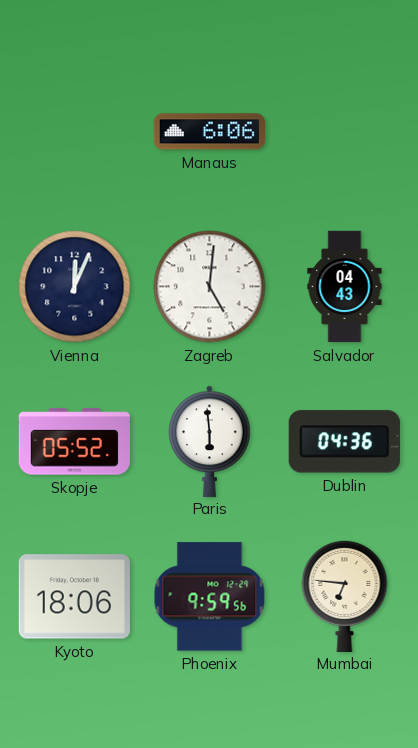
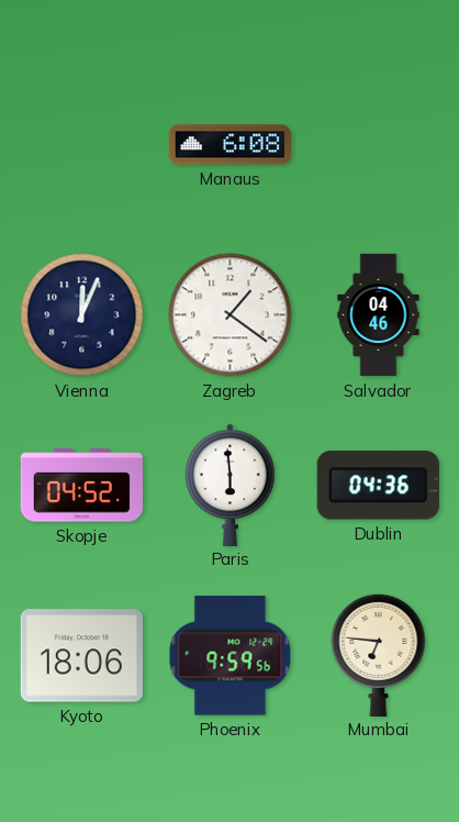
Manaus: 6:06 -> 6:08
Zagreb: 5:01 -> 1:21
Salvador: 04:43 -> 04:46
Skopje: 05:52 -> 04:52
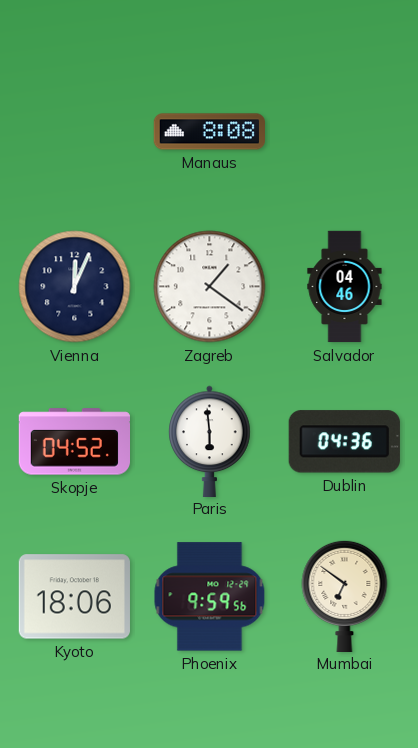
Manaus: 6:08 -> 8:08
Mumbai: 6:46 -> 6:51
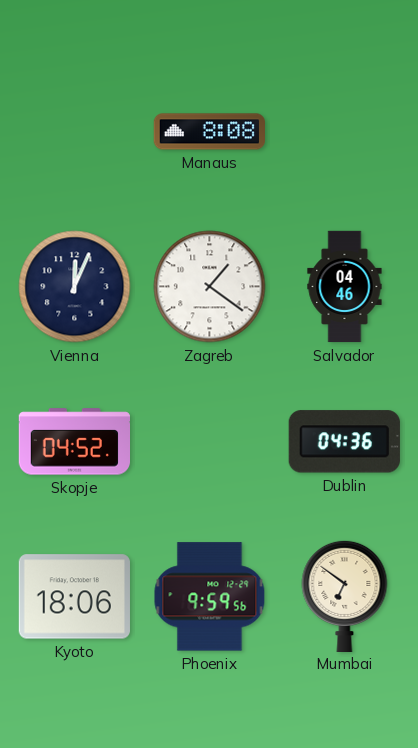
Paris: 5:59 -> none
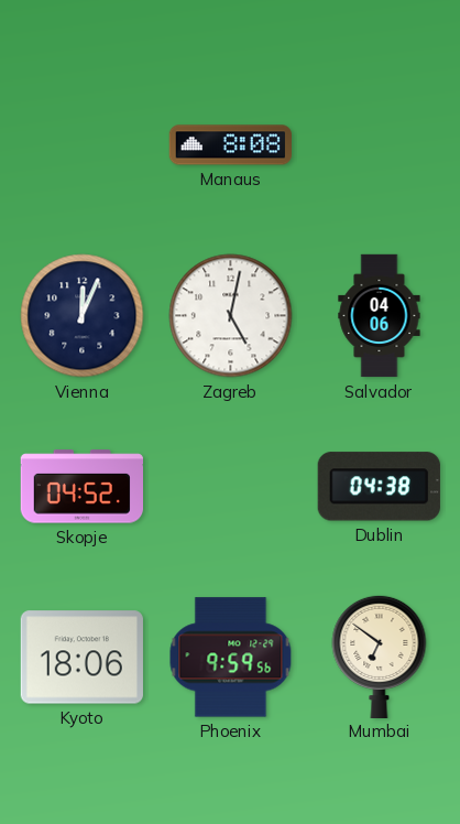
Zagreb: 1:21 -> 5:02
Salvador: 04:46 -> 04:06
Dublin: 04:36 -> 04:38
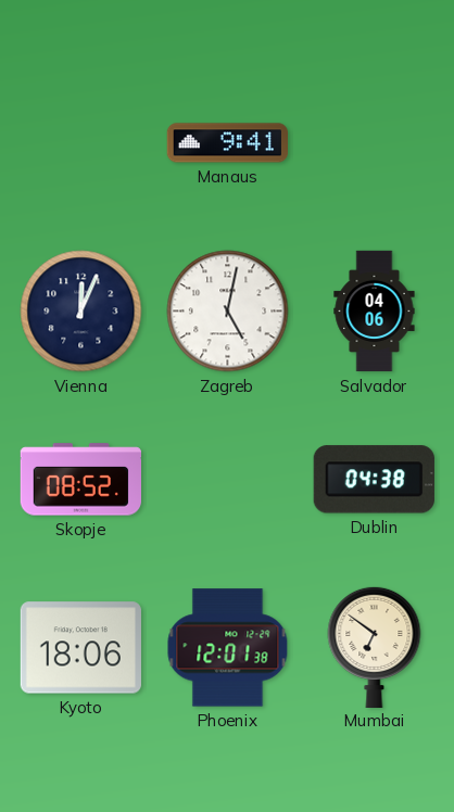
Manaus: 8:08 -> 9:41
Skopje: 04:52 -> 08:52
Phoenix: 9:59 -> 12:01
